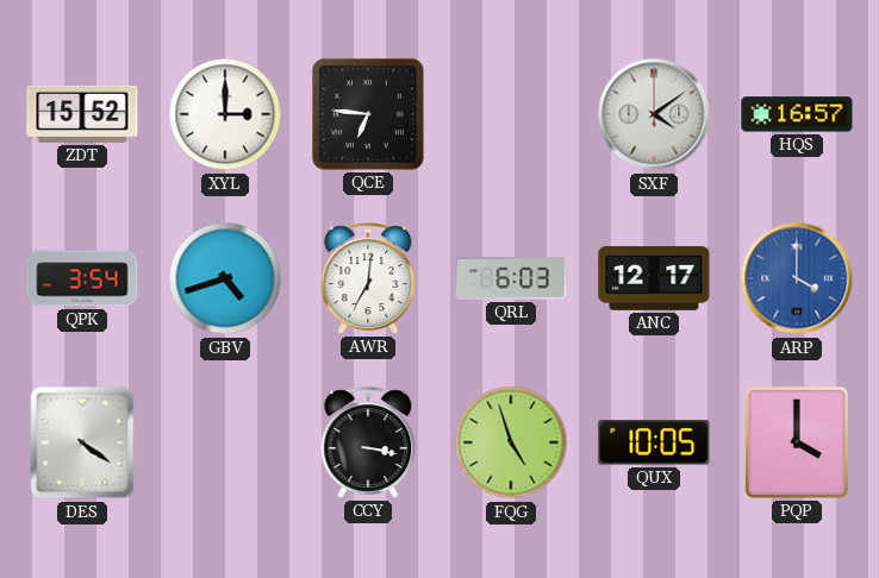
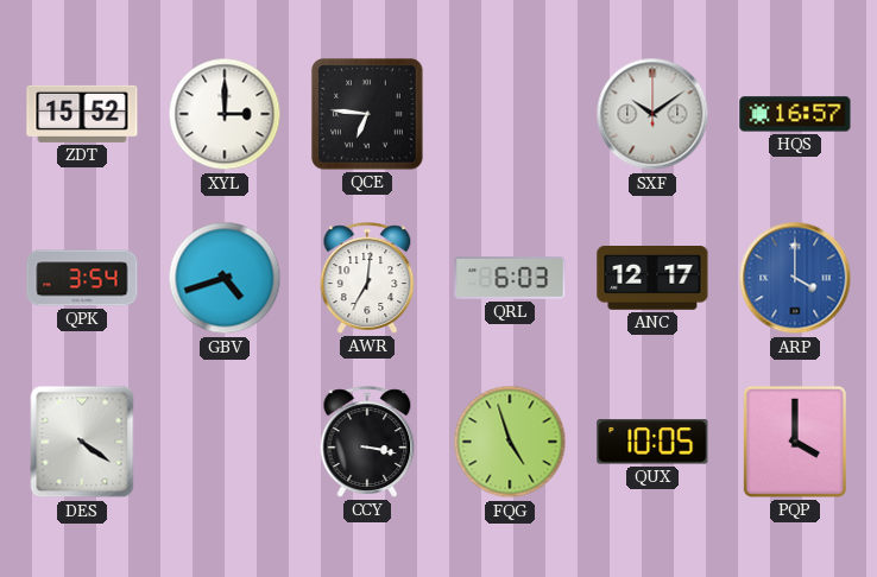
SXF: 4:09 -> 10:09
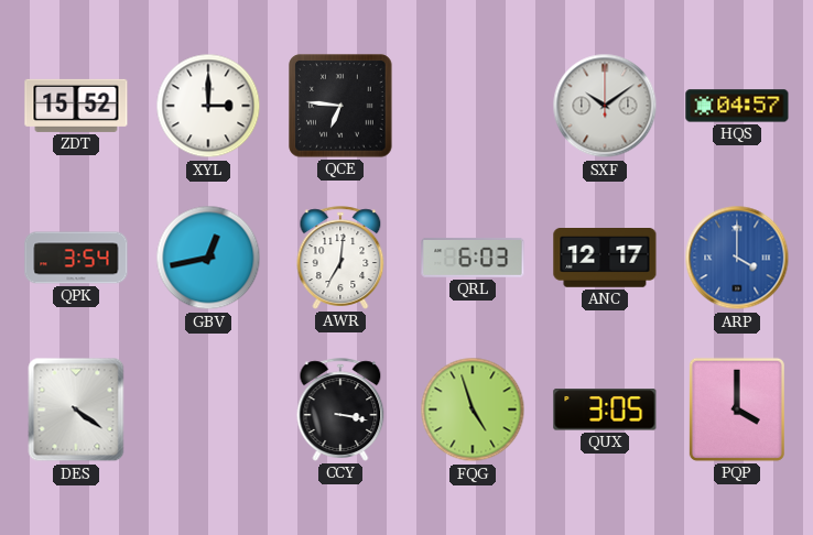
HQS: 16:57 -> 04:57
GBV: 4:42 -> 12:43
QUX: 10:05 -> 3:05
